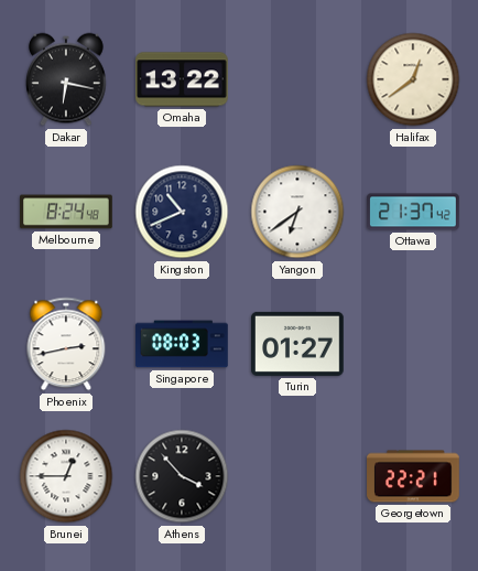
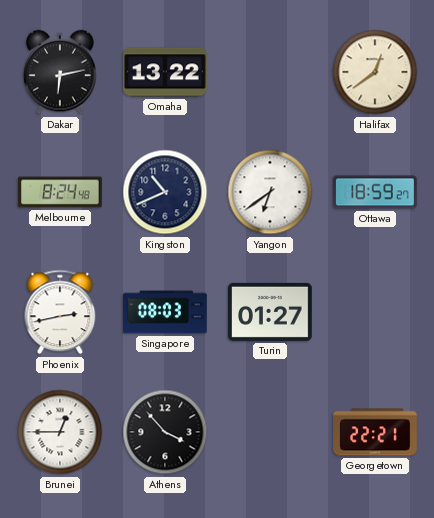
Dakar: 6:17 -> 6:13
Ottawa: 21:37 -> 18:59
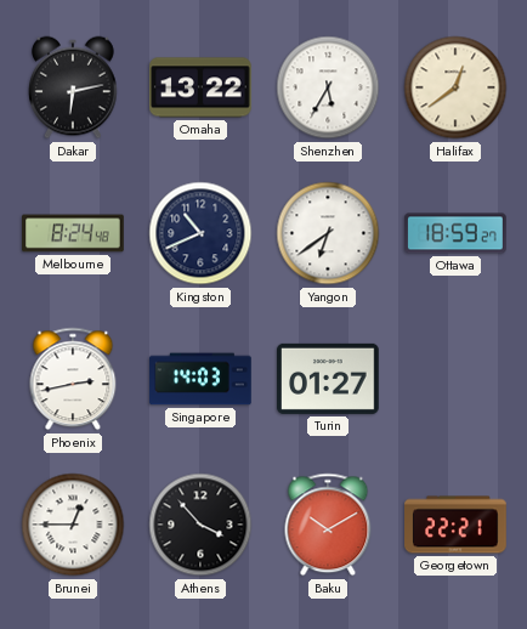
Shenzhen: none -> 5:35
Singapore: 08:03 -> 14:03
Baku: none -> 10:10
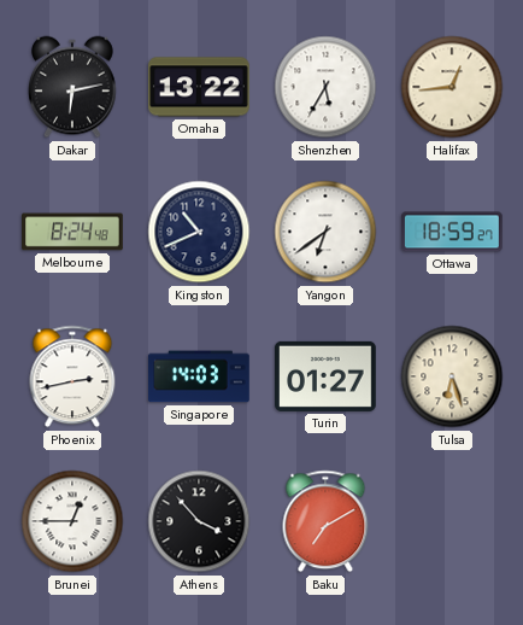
Halifax: 12:39 -> 12:44
Tulsa: none -> 6:27
Baku: 10:10 -> 7:10
Georgetown: 22:21 -> none
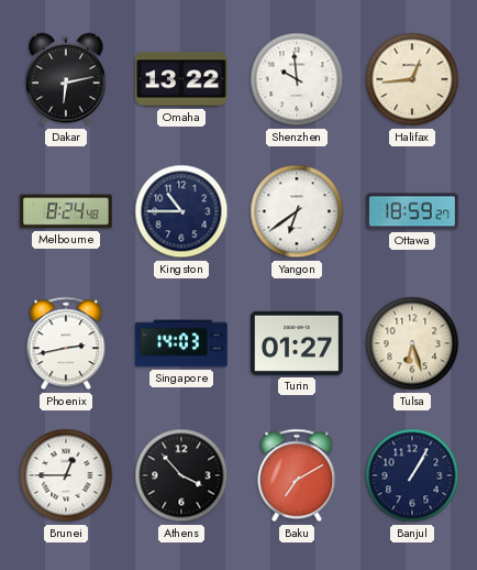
Shenzhen: 5:35 -> 9:59
Kingston: 10:41 -> 10:45
Banjul: none -> 1:05
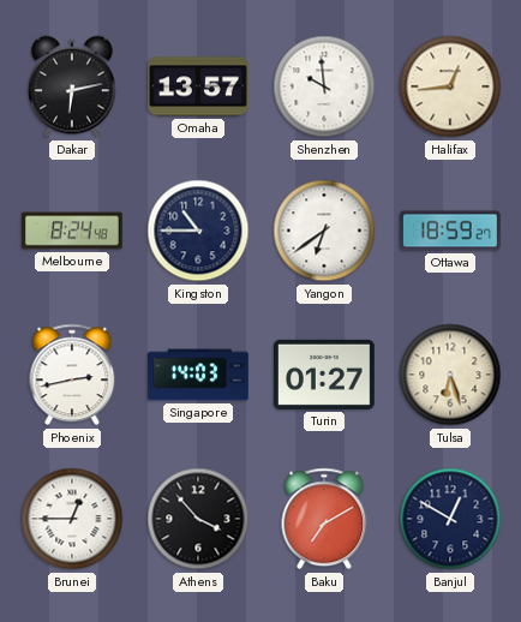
Omaha: 13:22 -> 13:57
Banjul: 1:05 -> 12:50
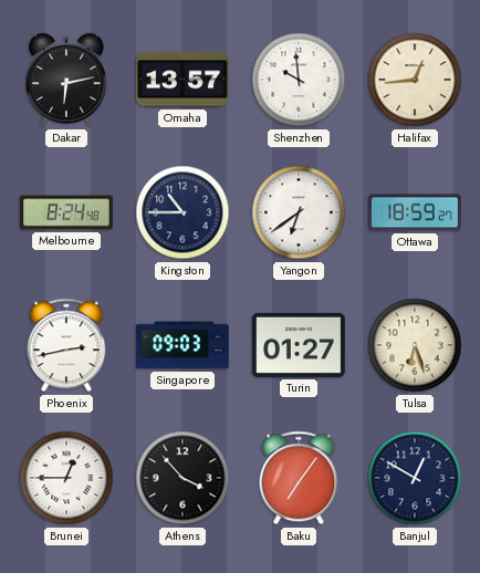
Singapore: 14:03 -> 09:03
Baku: 7:10 -> 7:06
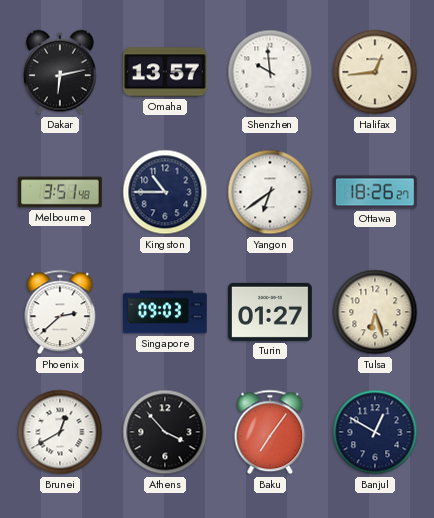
Melbourne: 8:24 -> 3:51
Ottawa: 18:59 -> 18:26
Phoenix: 2:43 -> 2:38
Brunei: 12:45 -> 12:40
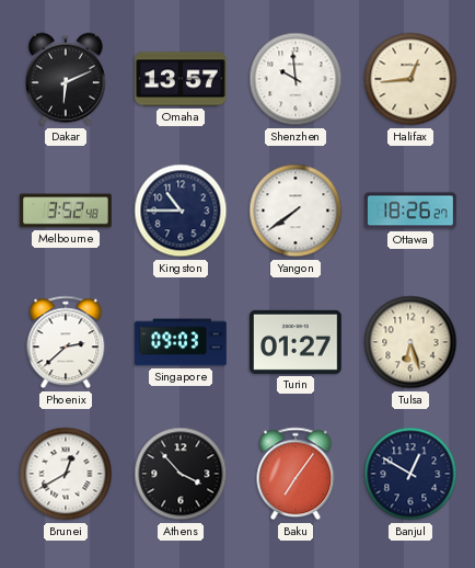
Dakar: 6:13 -> 6:11
Melbourne: 3:51 -> 3:52
Yangon: 6:39 -> 7:39
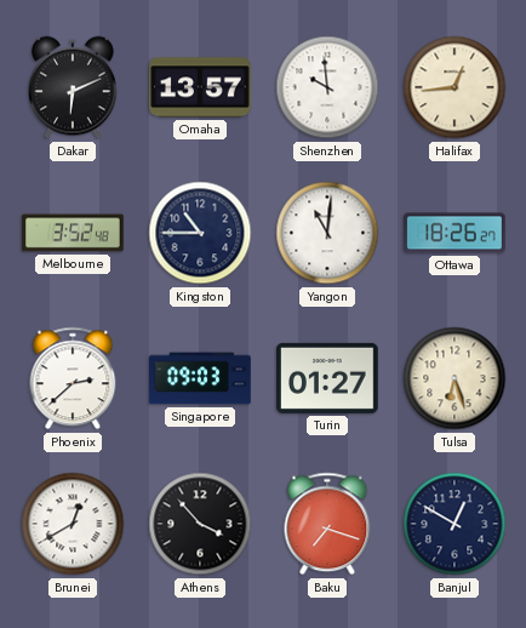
Yangon: 7:39 -> 11:01
Baku: 7:06 -> 7:18
